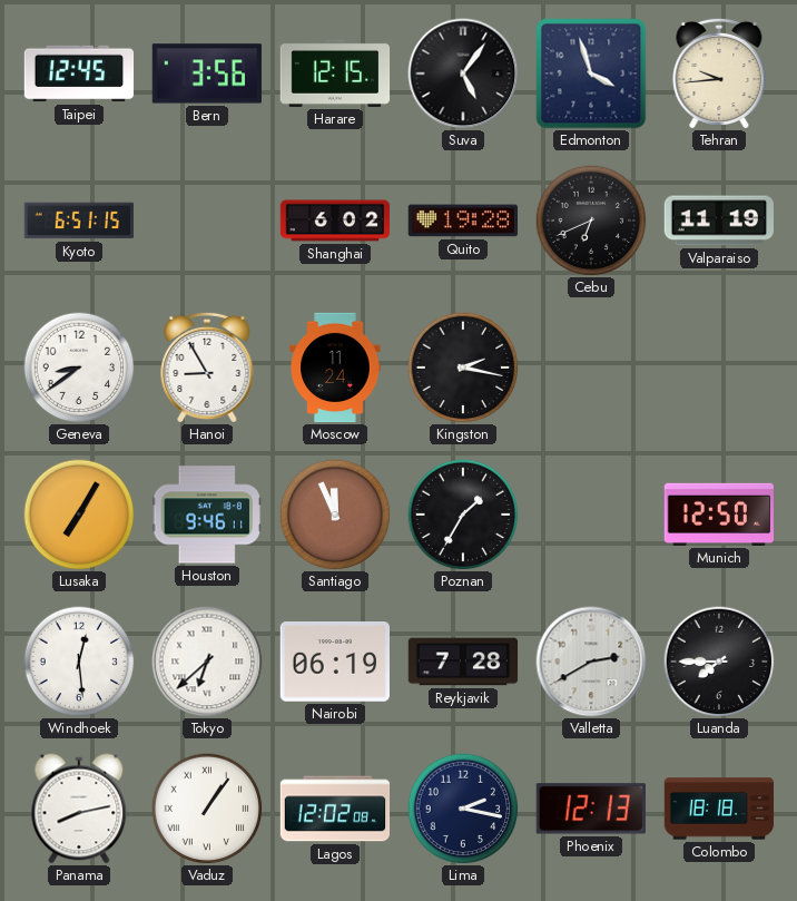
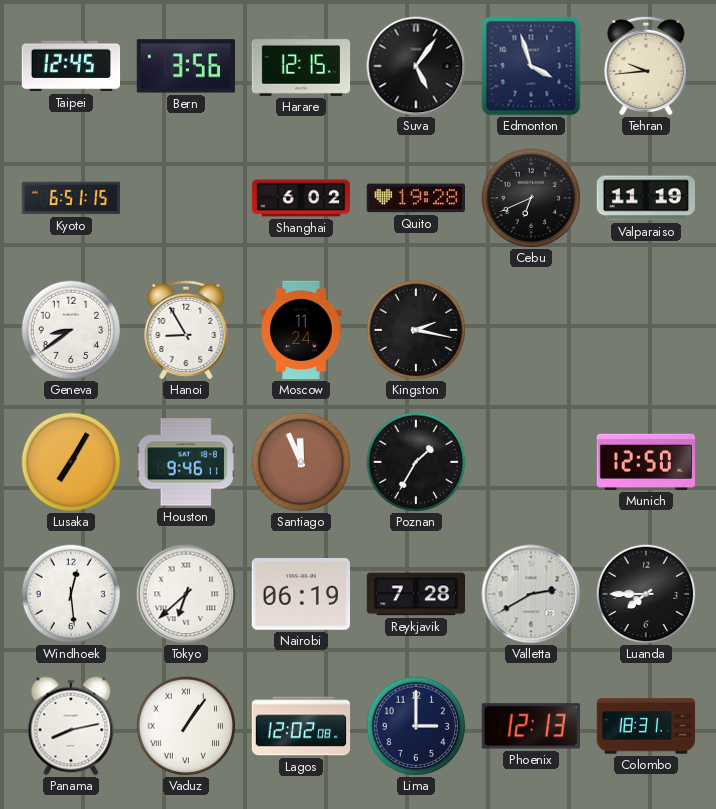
Lima: 2:17 -> 3:00
Colombo: 18:18 -> 18:31
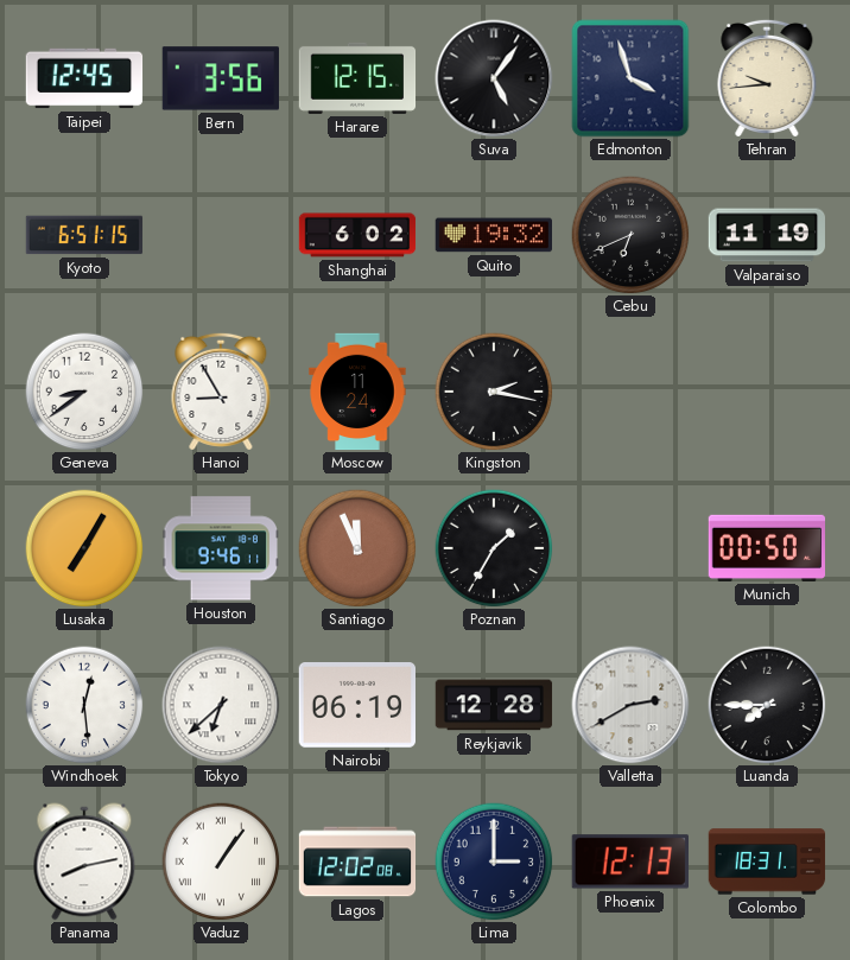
Quito: 19:28 -> 19:32
Munich: 12:50 -> 00:50
Reykjavik: 7:28 -> 12:28
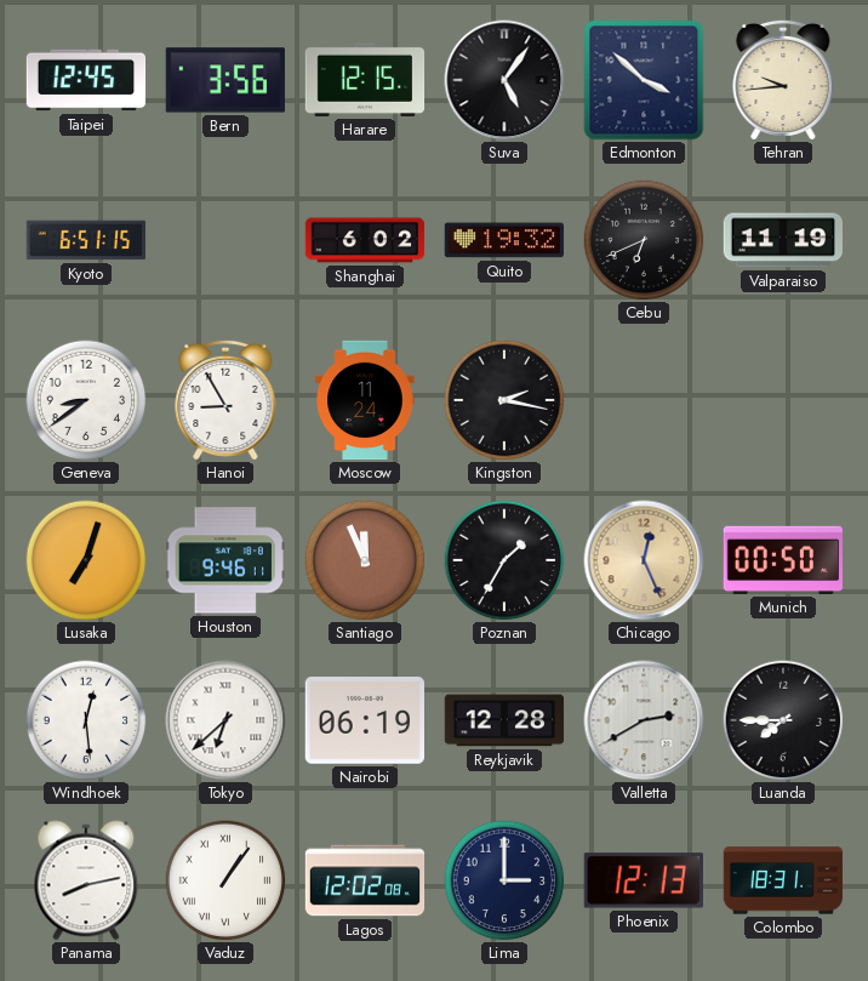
Edmonton: 3:57 -> 3:52
Lusaka: 7:05 -> 7:03
Chicago: none -> 12:26
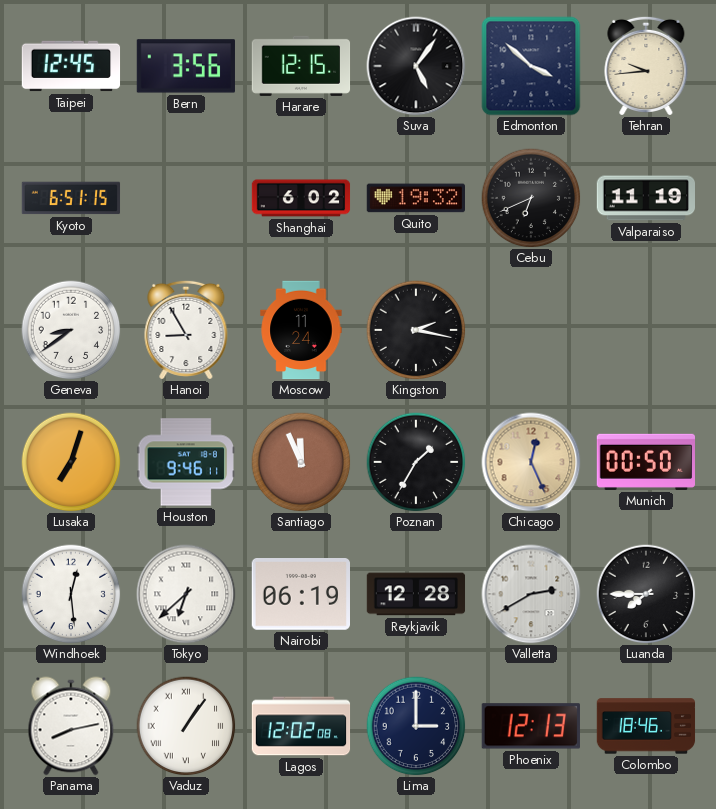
Colombo: 18:31 -> 18:46
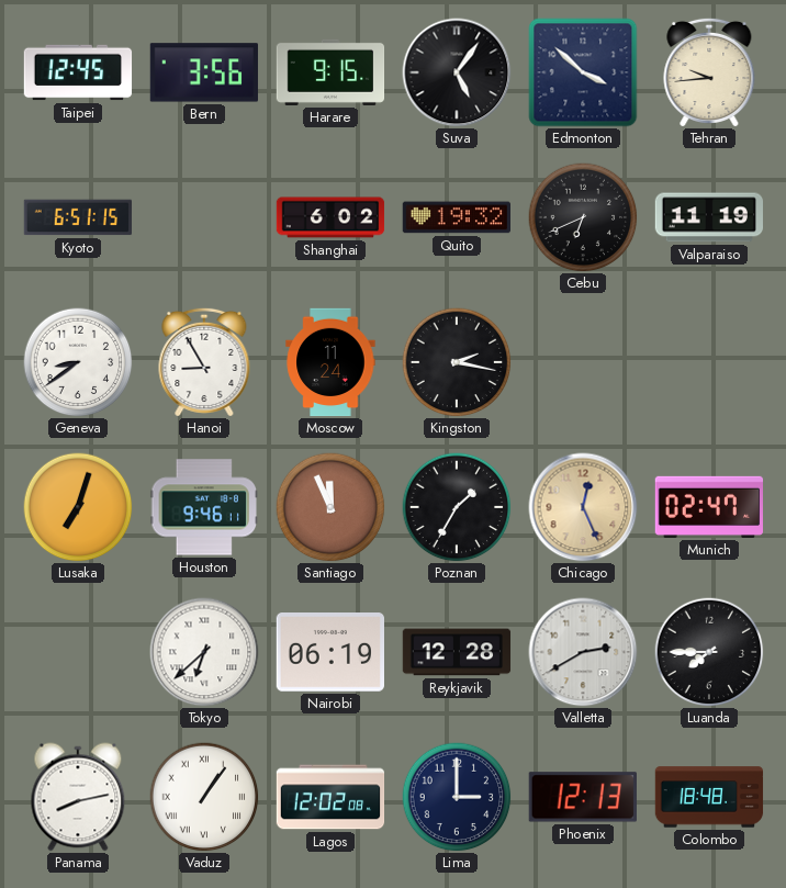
Harare: 12:15 -> 9:15
Munich: 00:50 -> 02:47
Windhoek: 12:29 -> none
Colombo: 18:46 -> 18:48
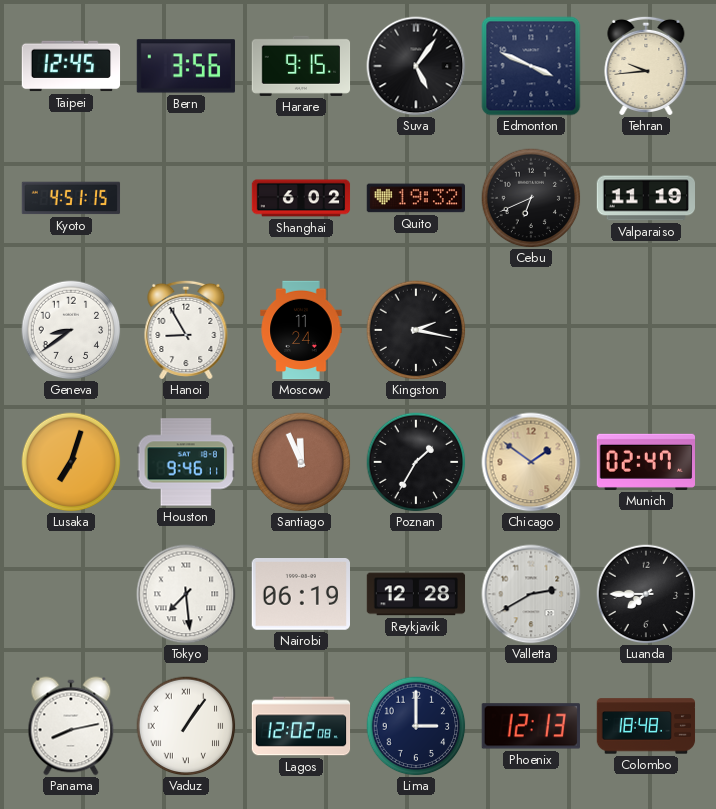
Edmonton: 3:52 -> 3:49
Kyoto: 6:51 -> 4:51
Chicago: 12:26 -> 1:51
Tokyo: 6:38 -> 7:29
